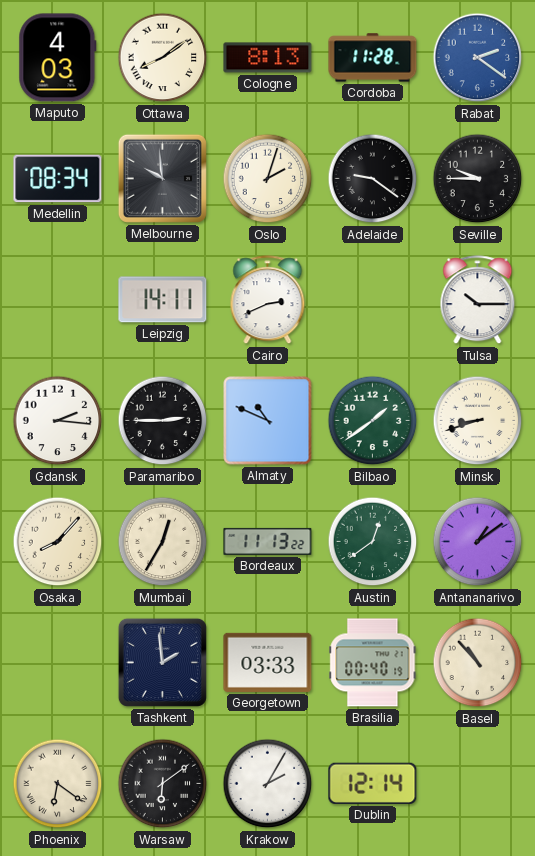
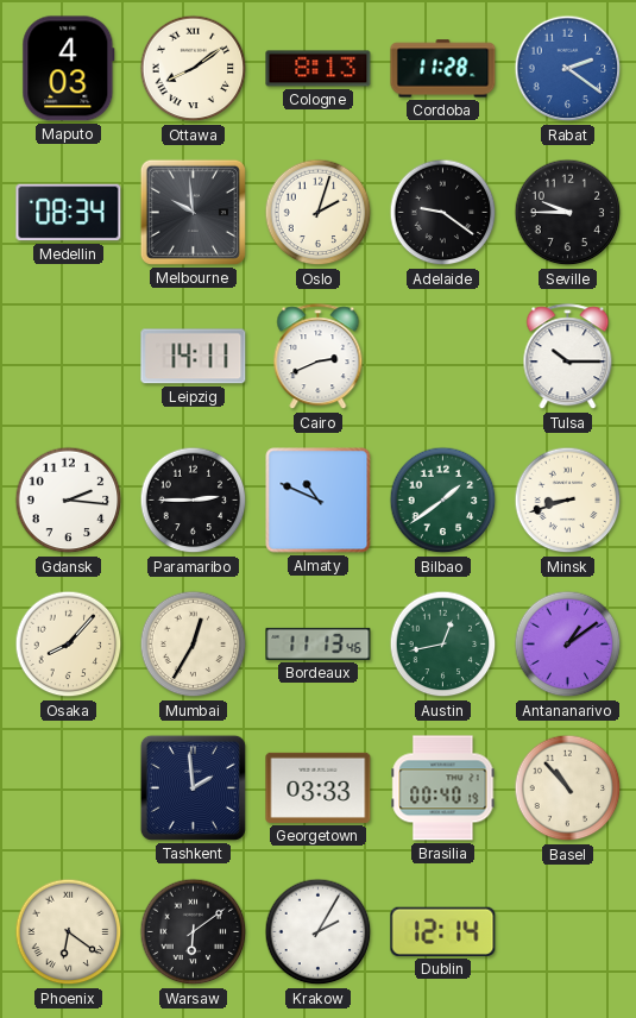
Bordeaux: 11:13:22 -> 11:13:46
Austin: 12:39 -> 12:43
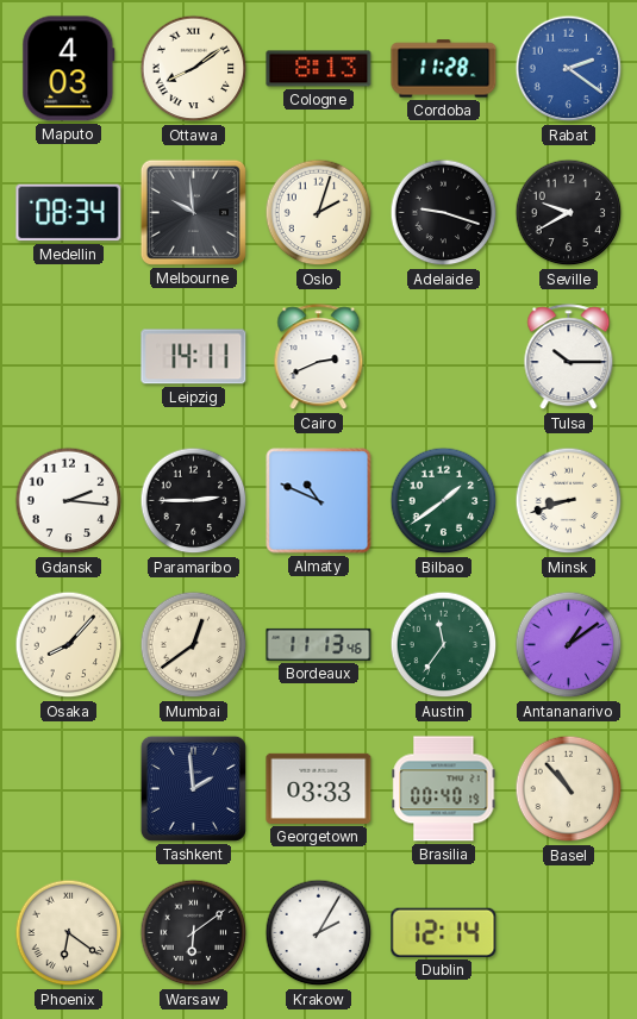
Adelaide: 9:21 -> 9:18
Seville: 9:45 -> 9:40
Mumbai: 12:35 -> 12:39
Austin: 12:43 -> 11:36
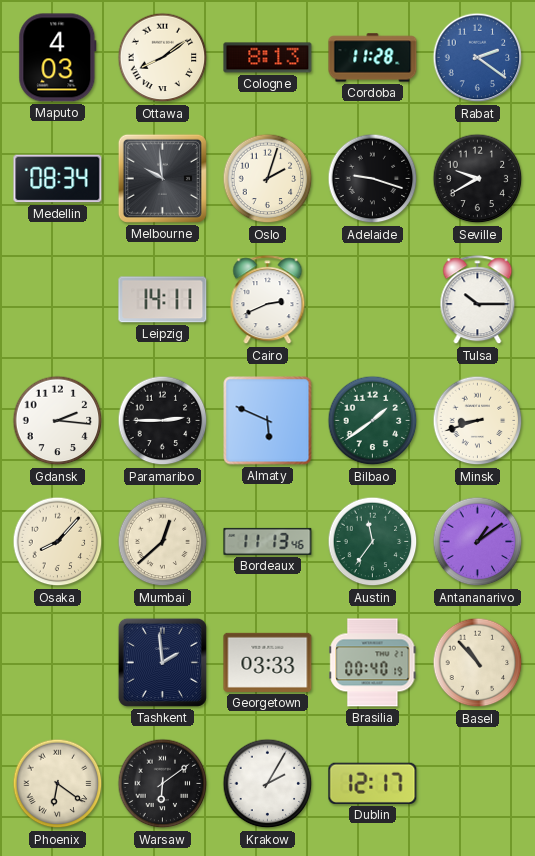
Almaty: 10:49 -> 5:49
Mumbai: 12:39 -> 12:38
Dublin: 12:14 -> 12:17
